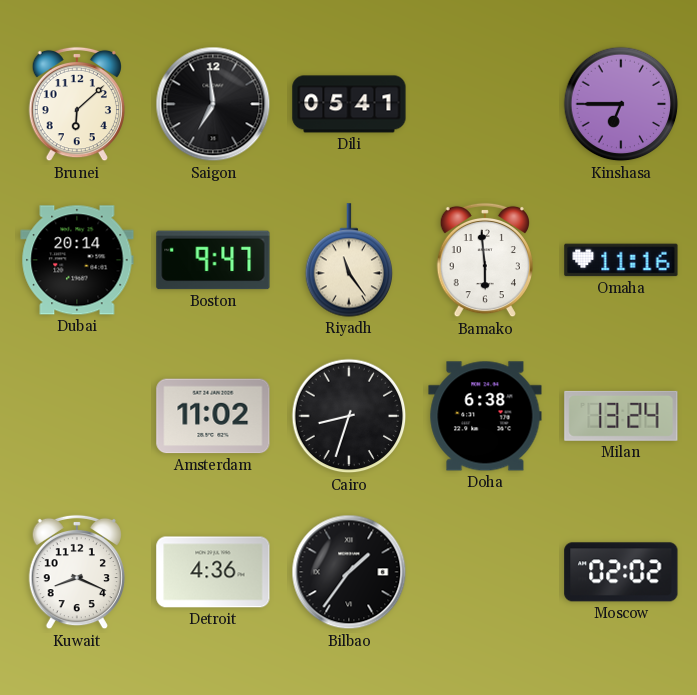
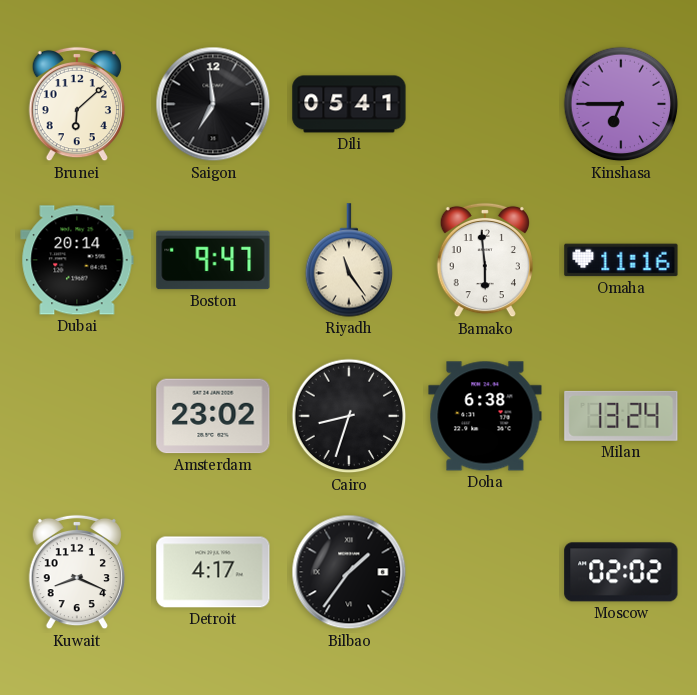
Amsterdam: 11:02 -> 23:02
Detroit: 4:36 -> 4:17
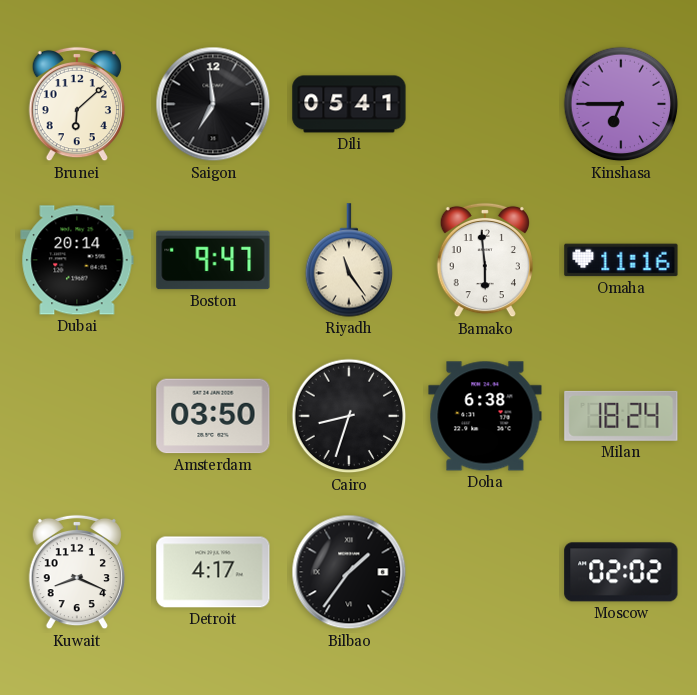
Amsterdam: 23:02 -> 03:50
Milan: 13:24 -> 18:24
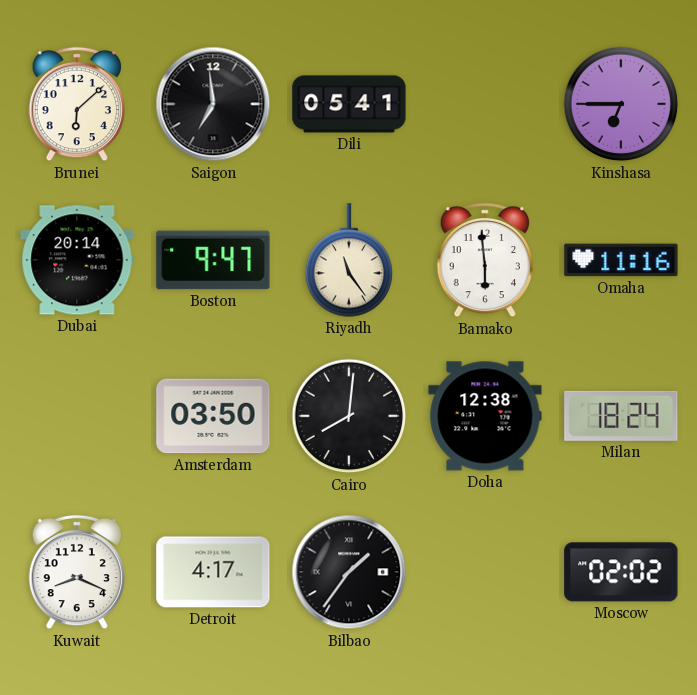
Cairo: 8:33 -> 8:01
Doha: 6:38 -> 12:38
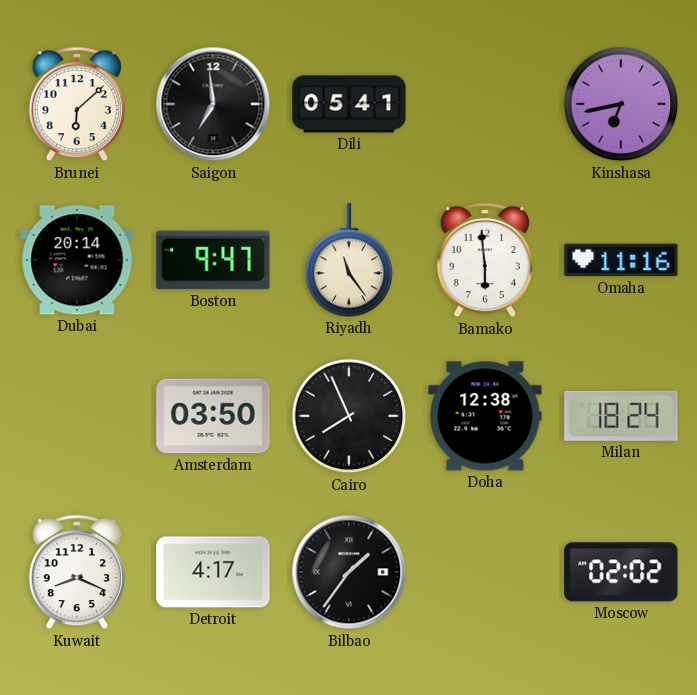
Kinshasa: 6:45 -> 6:43
Cairo: 8:01 -> 7:56
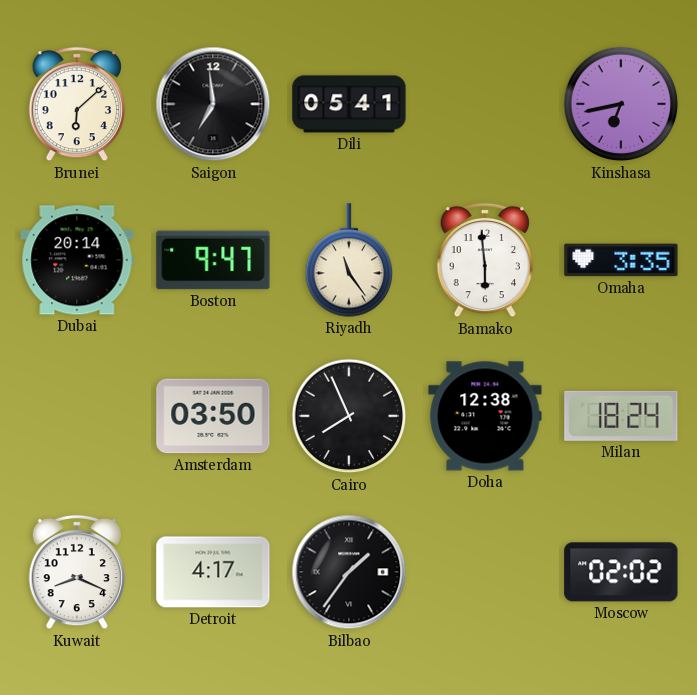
Omaha: 11:16 -> 3:35
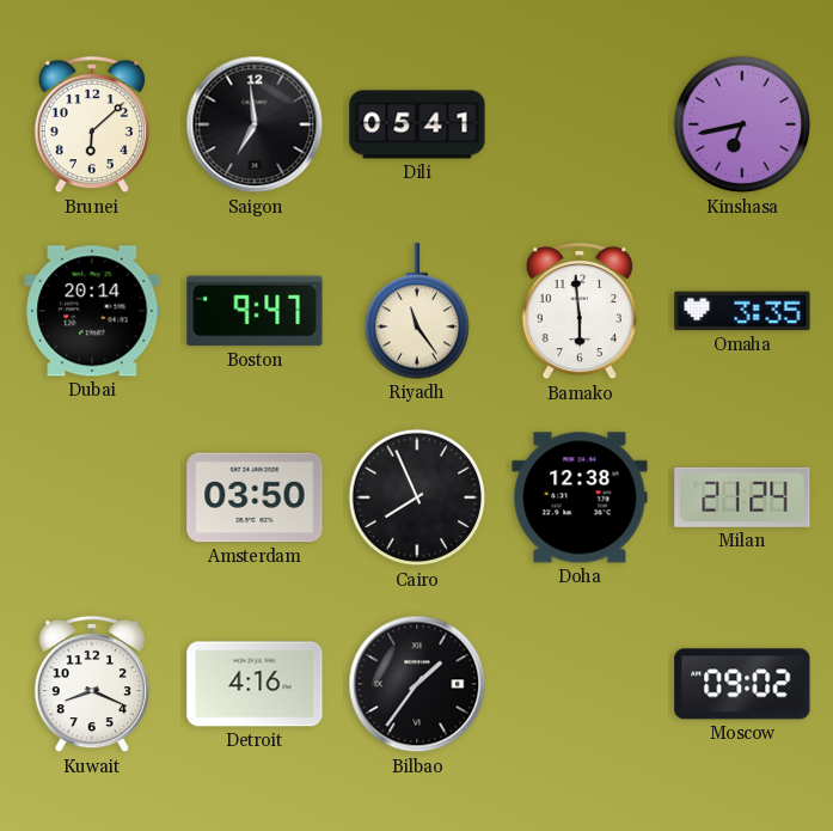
Milan: 18:24 -> 21:24
Detroit: 4:17 -> 4:16
Moscow: 02:02 -> 09:02
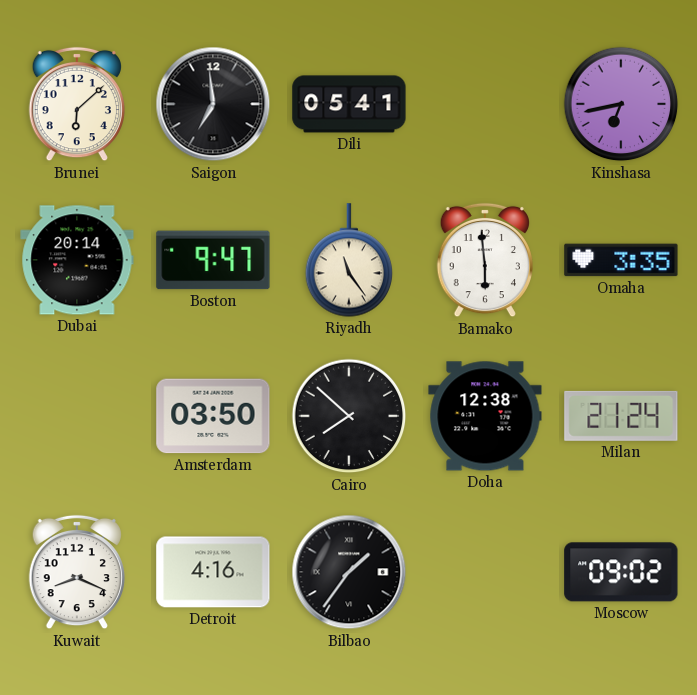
Cairo: 7:56 -> 7:52
